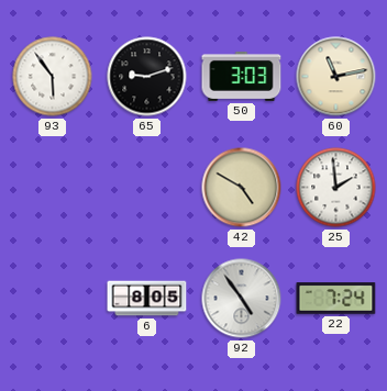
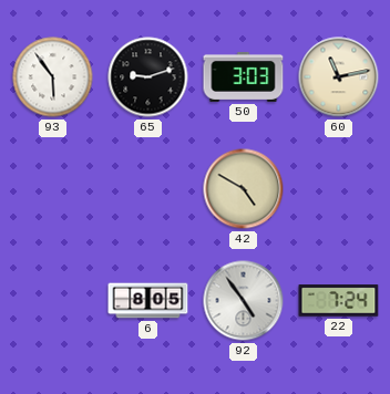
25: 1:59 -> none
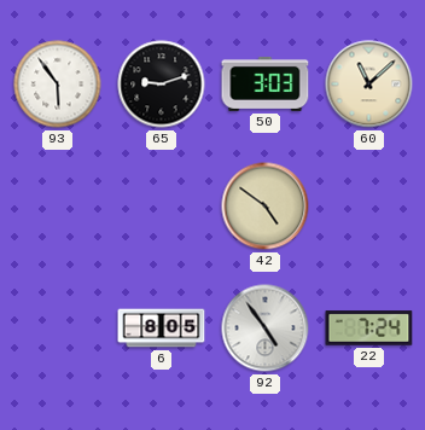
60: 11:13 -> 11:08
42: 4:50 -> 4:51
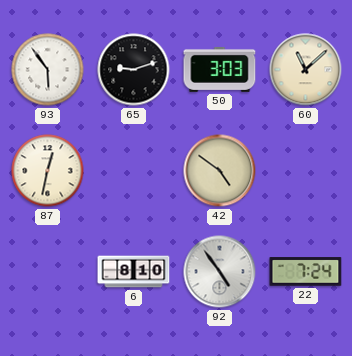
87: none -> 12:32
6: 8:05 -> 8:10
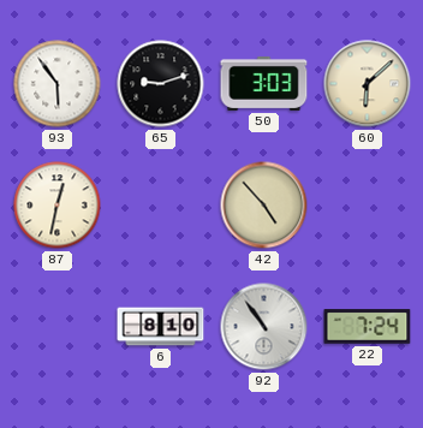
60: 11:08 -> 6:08
42: 4:51 -> 4:53
92: 4:54 -> 10:54
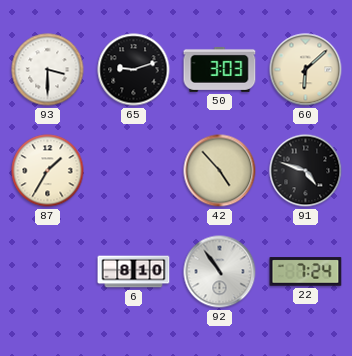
93: 5:54 -> 3:30
87: 12:32 -> 1:35
91: none -> 4:48
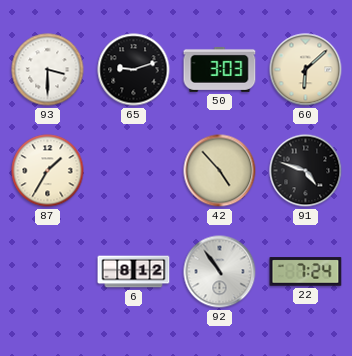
6: 8:10 -> 8:12
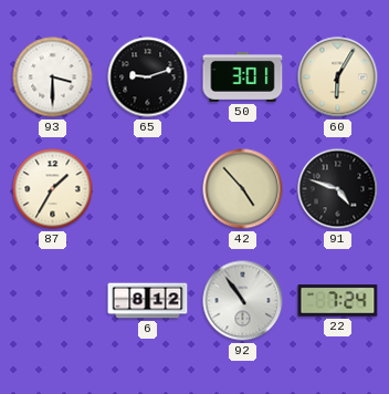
50: 3:03 -> 3:01
60: 6:08 -> 6:05
